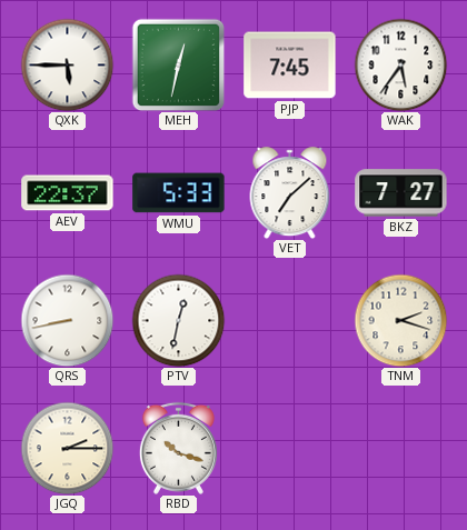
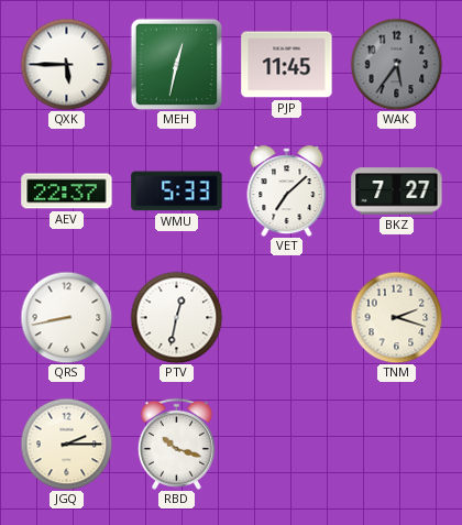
PJP: 7:45 -> 11:45
WAK dial: white -> grey
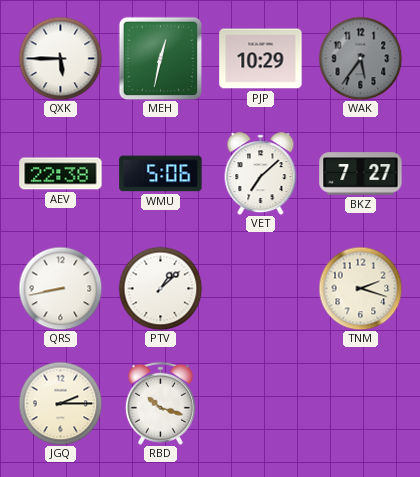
PJP: 11:45 -> 10:29
AEV: 22:37 -> 22:38
WMU: 5:33 -> 5:06
PTV: 12:32 -> 1:08
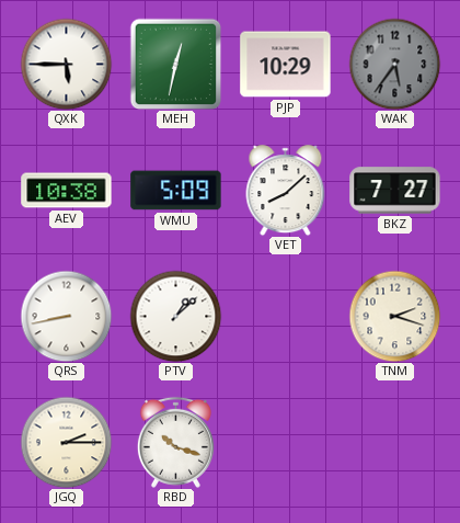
AEV: 22:38 -> 10:38
WMU: 5:06 -> 5:09
VET: 7:08 -> 8:08
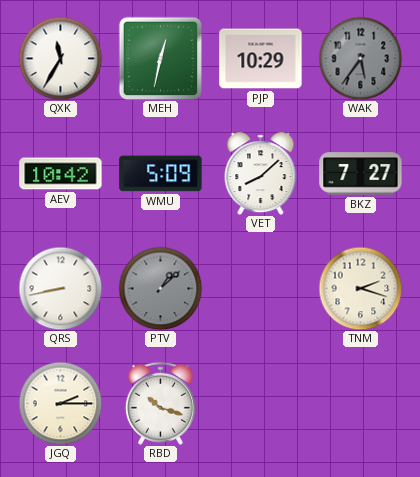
QXK: 5:45 -> 11:35
AEV: 10:38 -> 10:42
PTV dial: white -> grey
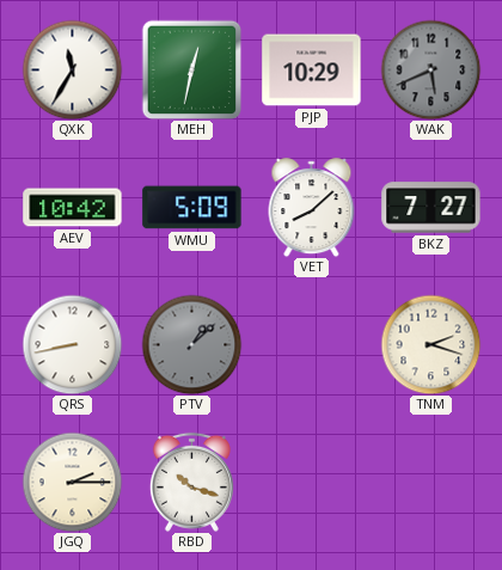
WAK: 5:36 -> 5:41
